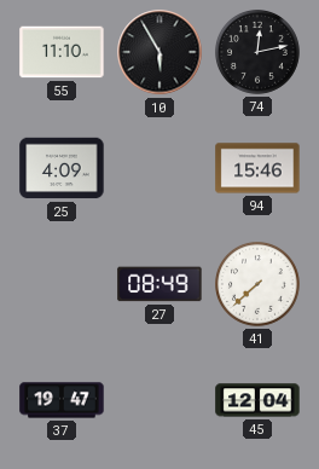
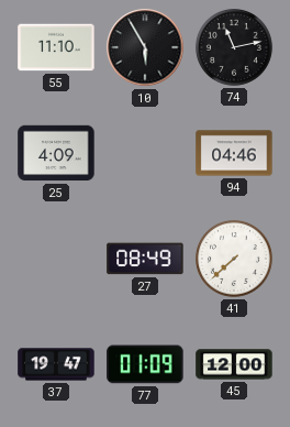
74: 12:13 -> 11:13
94: 15:46 -> 04:46
77: none -> 01:09
45: 12:04 -> 12:00
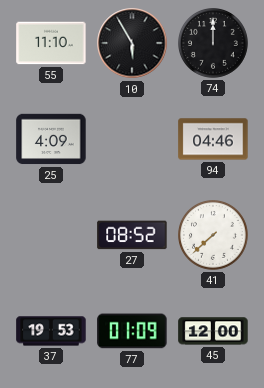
74: 11:13 -> 12:00
27: 08:49 -> 08:52
37: 19:47 -> 19:53
